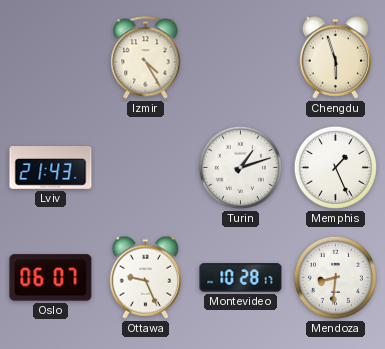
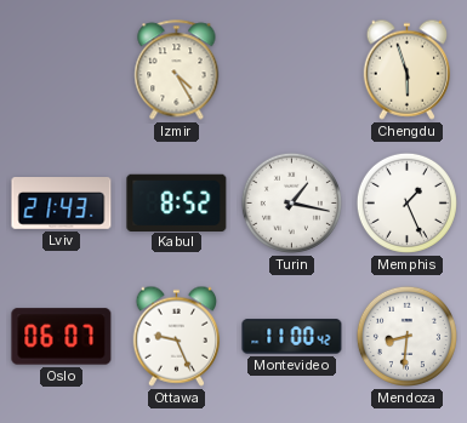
Kabul: none -> 8:52
Turin: 1:12 -> 1:17
Montevideo: 10:28 -> 11:00
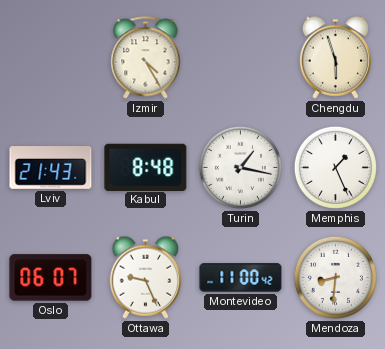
Kabul: 8:52 -> 8:48
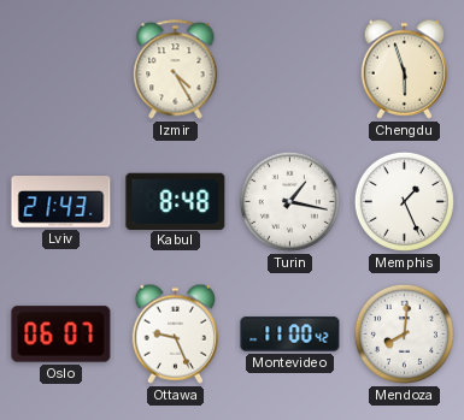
Mendoza: 8:31 -> 8:01
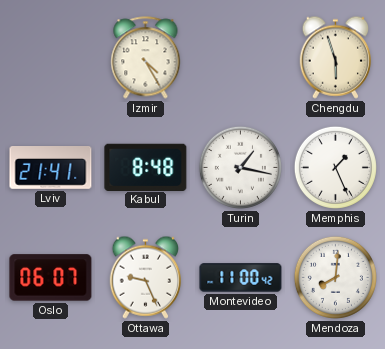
Lviv: 21:43 -> 21:41
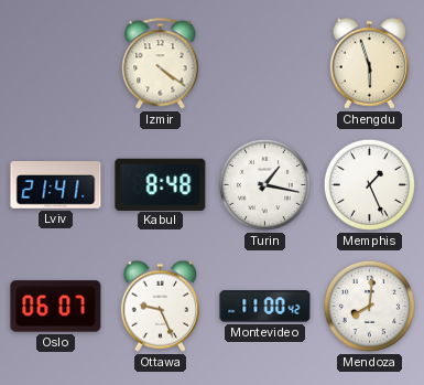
Izmir: 4:25 -> 4:21
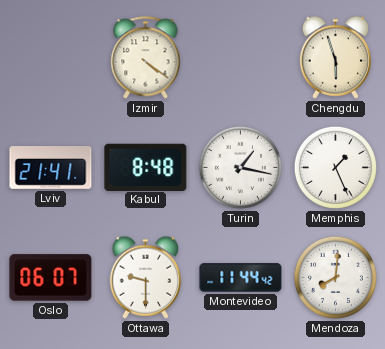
Ottawa: 9:26 -> 9:30
Montevideo: 11:00 -> 11:44
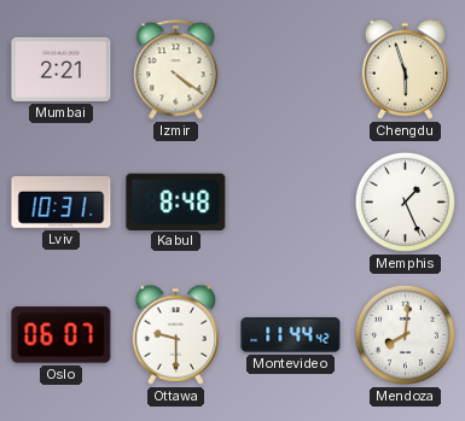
Mumbai: none -> 2:21
Lviv: 21:41 -> 10:31
Turin: 1:17 -> none
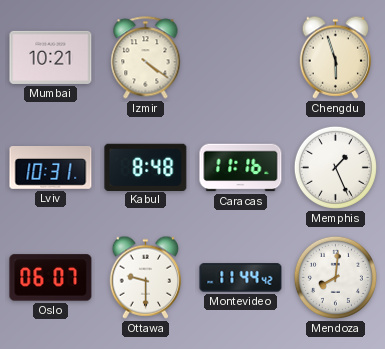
Mumbai: 2:21 -> 10:21
Caracas: none -> 11:16
